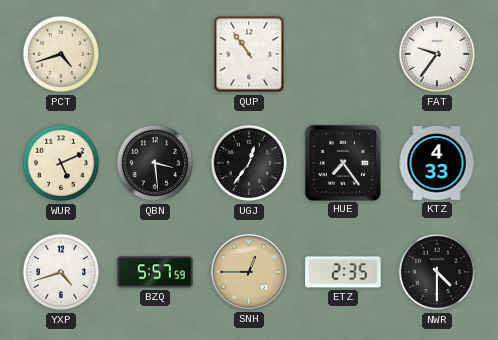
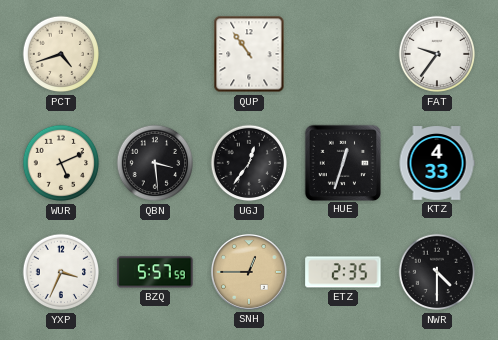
HUE: 7:24 -> 12:33
YXP: 4:42 -> 3:34
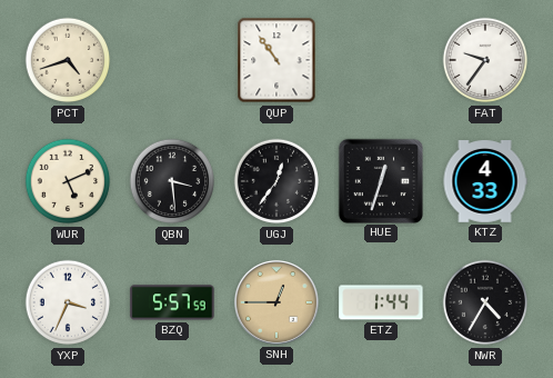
ETZ: 2:35 -> 1:44
NWR: 4:30 -> 4:35
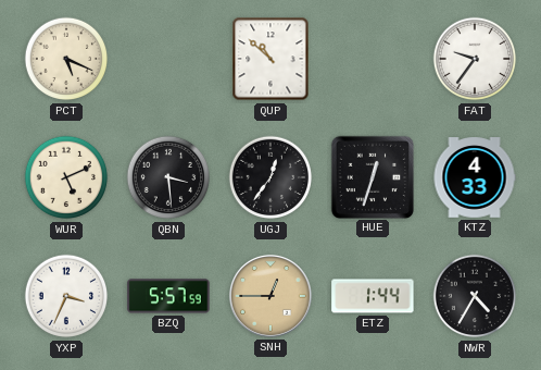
PCT: 4:42 -> 5:19
QUP: 10:54 -> 10:52
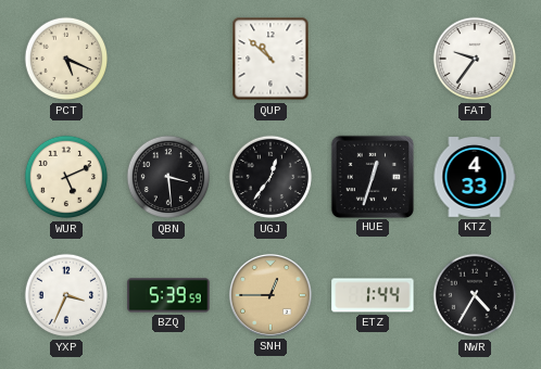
BZQ: 5:57 -> 5:39
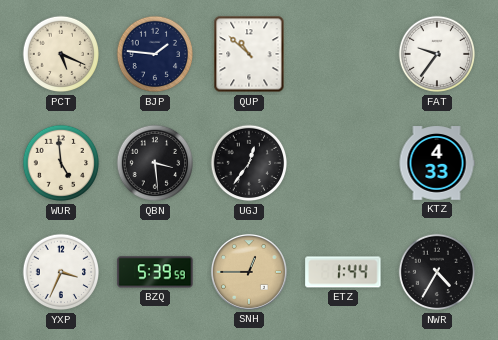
BJP: none -> 1:46
WUR: 5:11 -> 4:59
HUE: 12:33 -> none
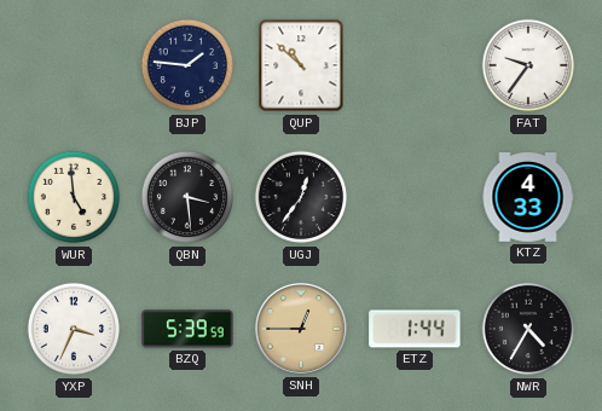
PCT: 5:19 -> none
